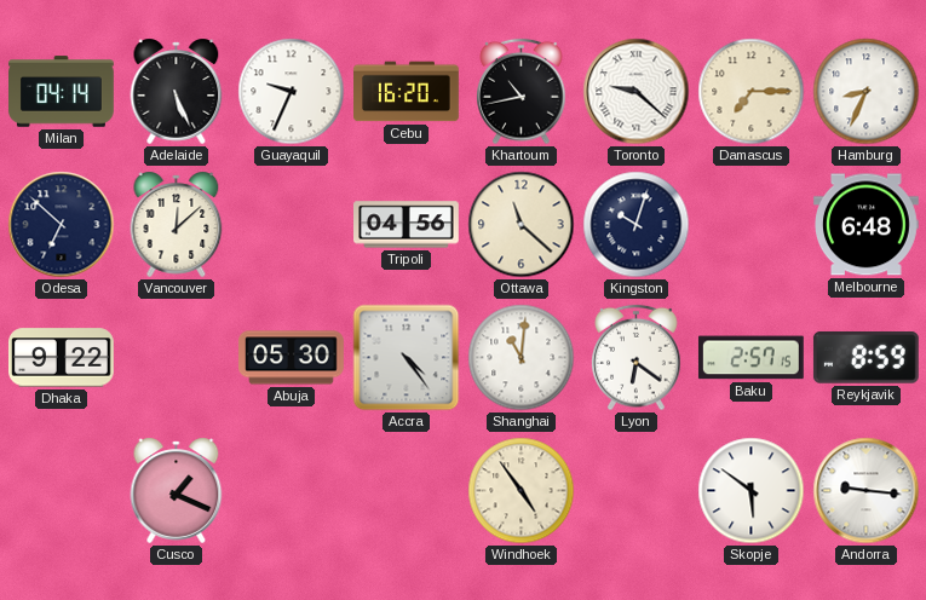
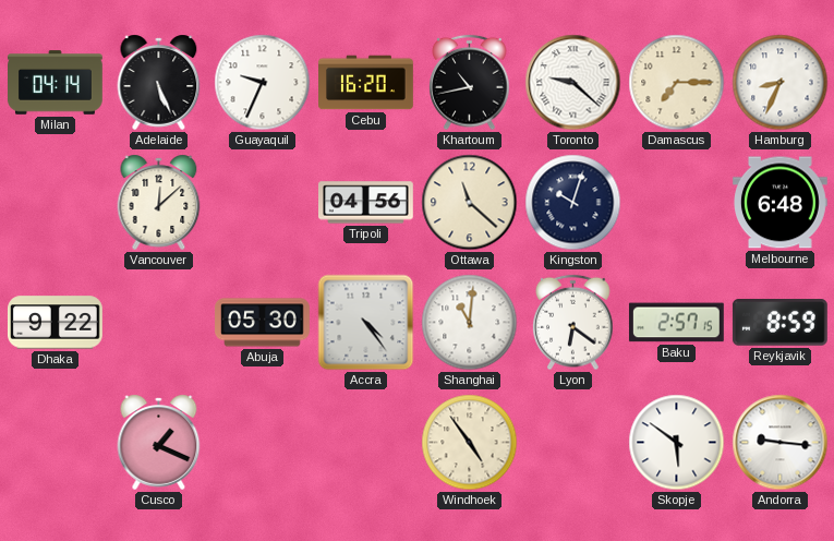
Odesa: 6:52 -> none
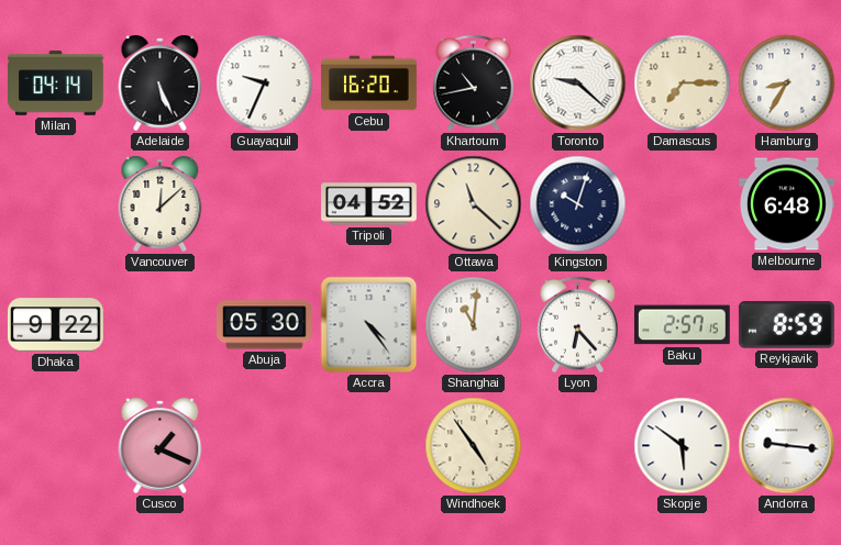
Hamburg: 8:34 -> 8:35
Tripoli: 04:56 -> 04:52
Lyon: 6:21 -> 6:23
